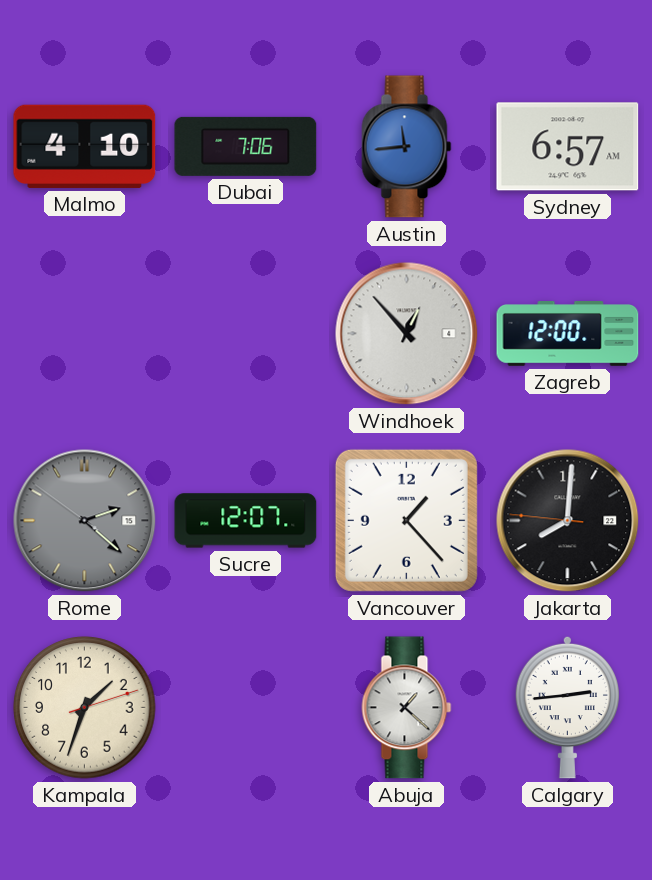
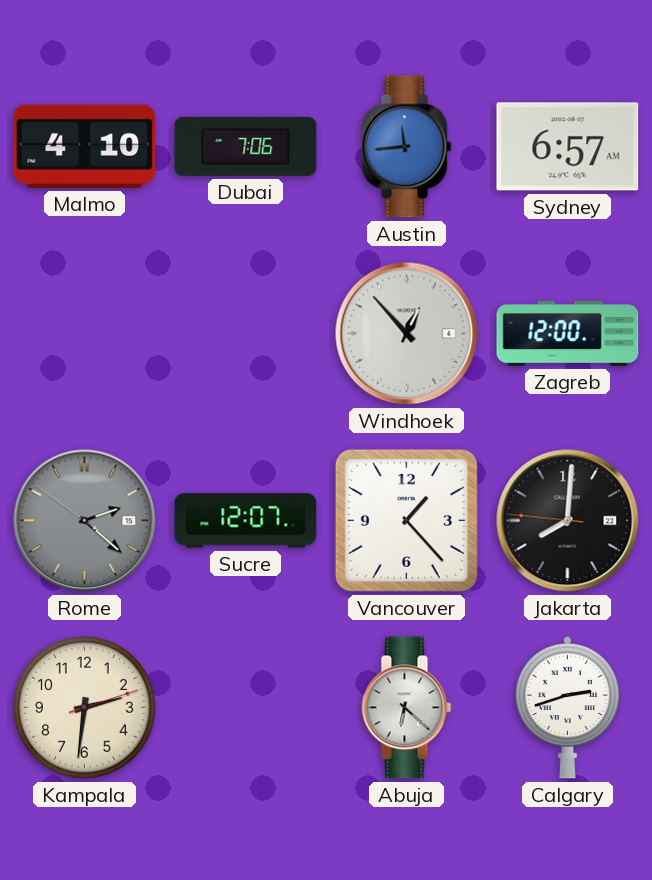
Kampala: 1:33 -> 2:31
Abuja: 1:22 -> 6:22
Calgary: 2:44 -> 2:42
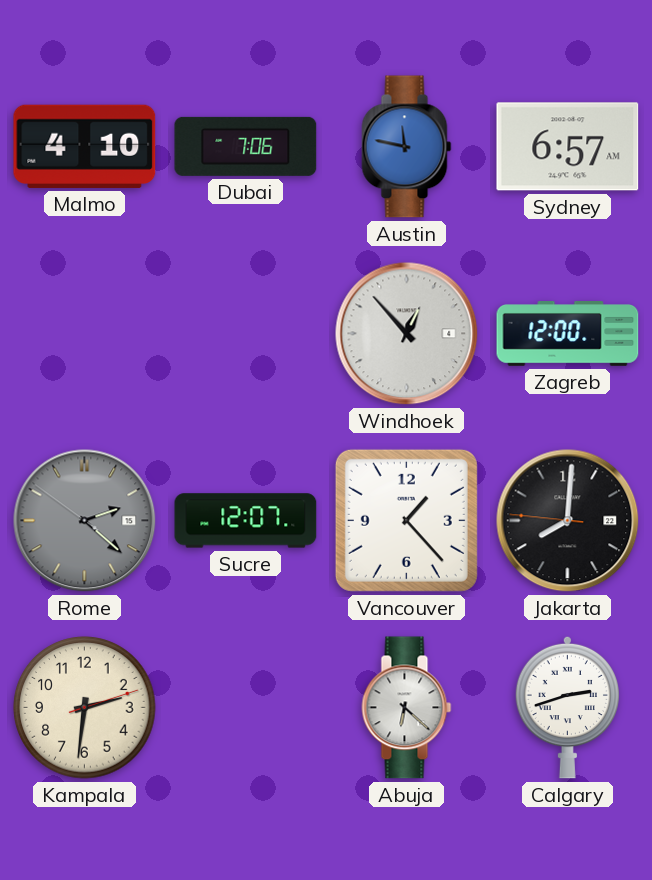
Austin: 11:44 -> 11:47
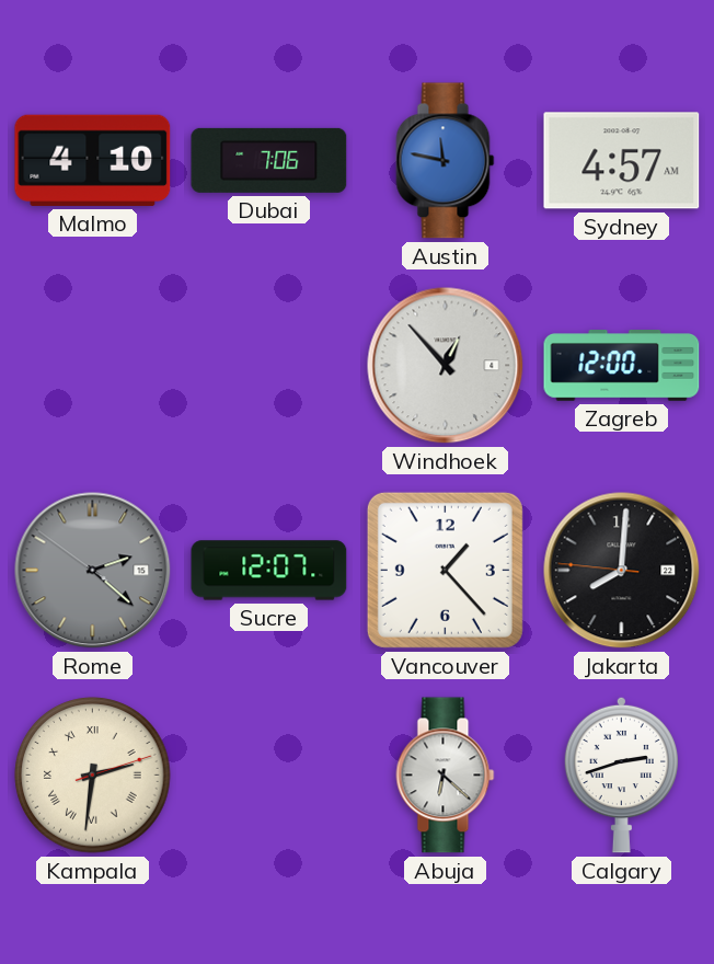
Sydney: 6:57 -> 4:57
Kampala numerals: Arabic -> Roman
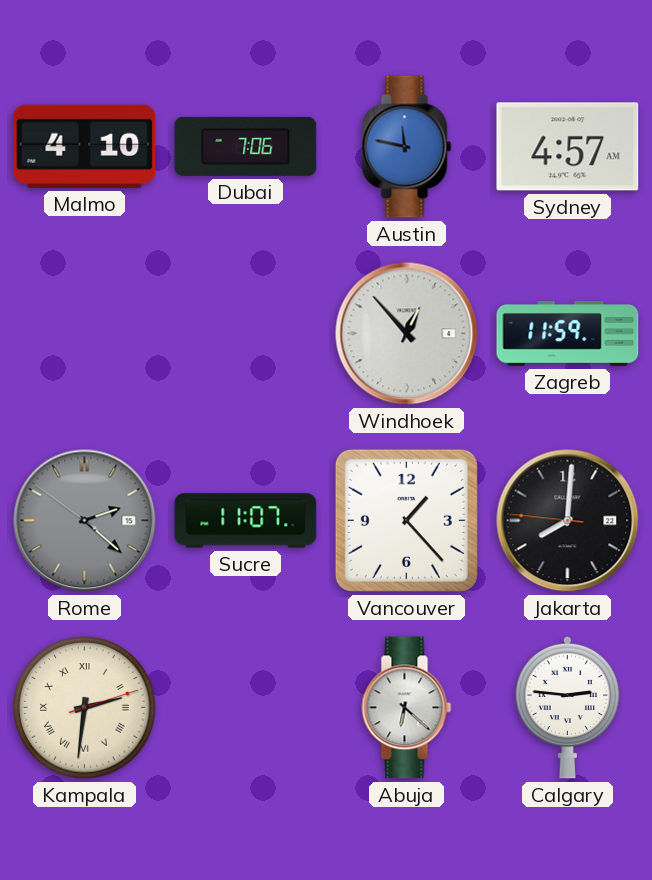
Zagreb: 12:00 -> 11:59
Sucre: 12:07 -> 11:07
Calgary: 2:42 -> 2:46
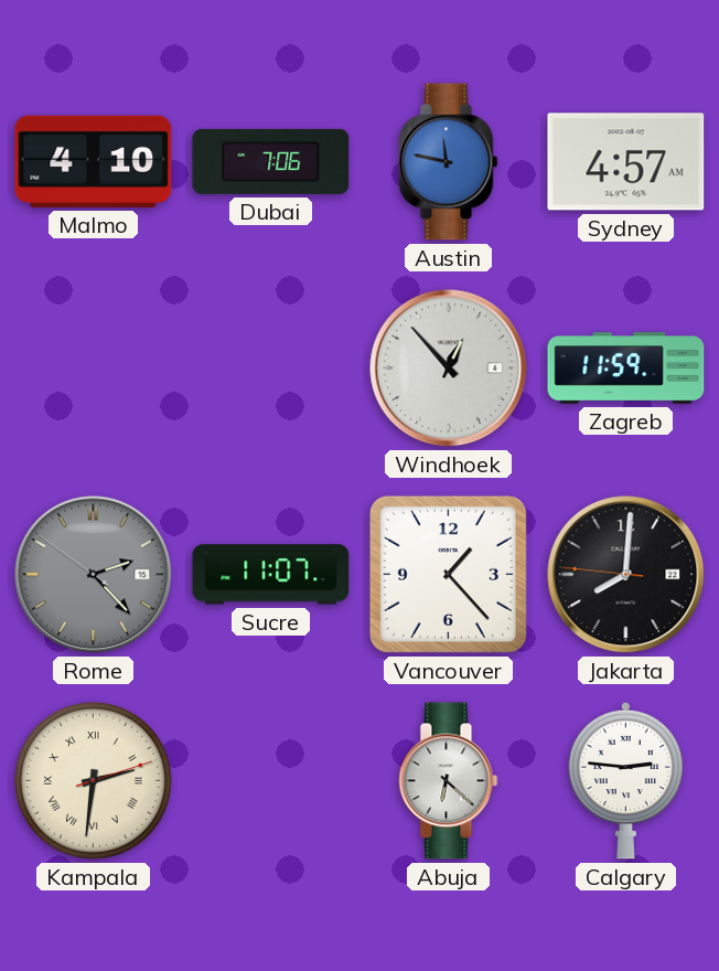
Rome: 2:21 -> 2:22
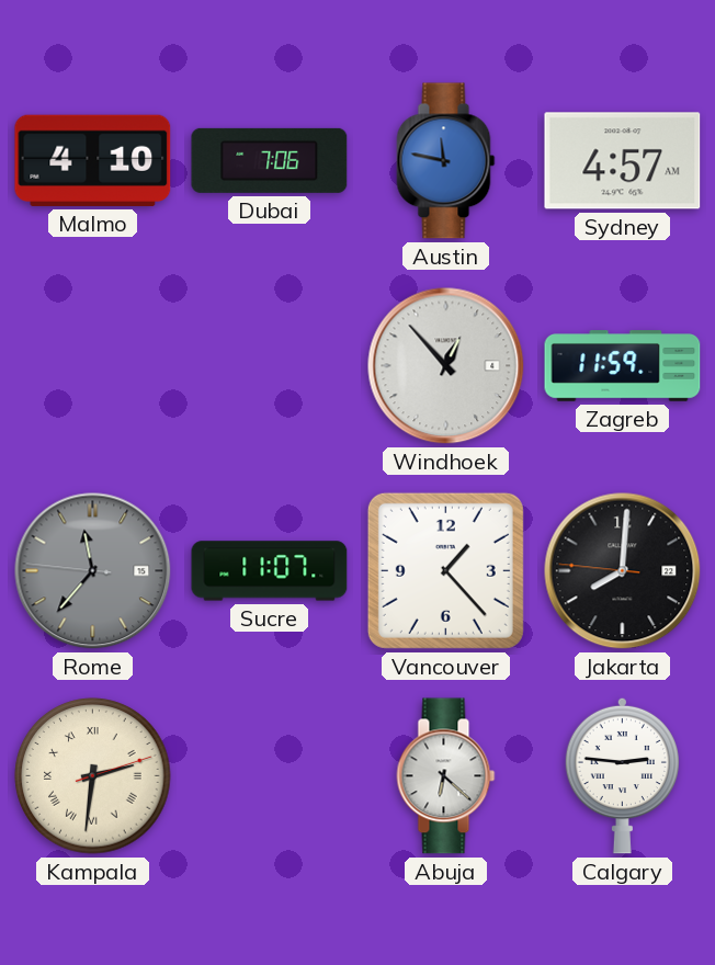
Rome: 2:22 -> 11:36
